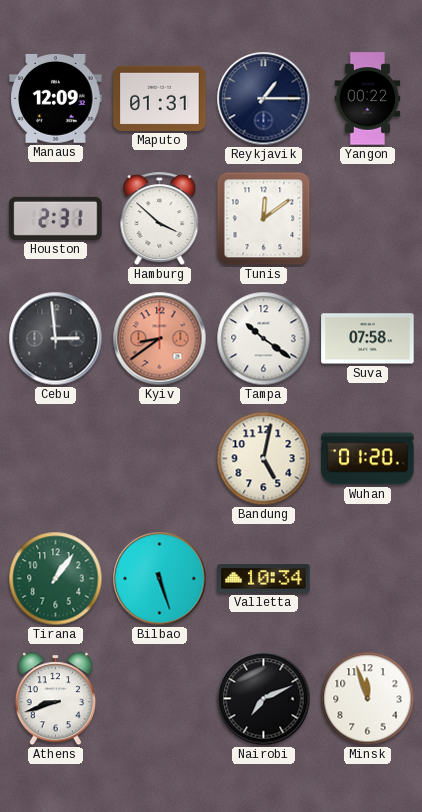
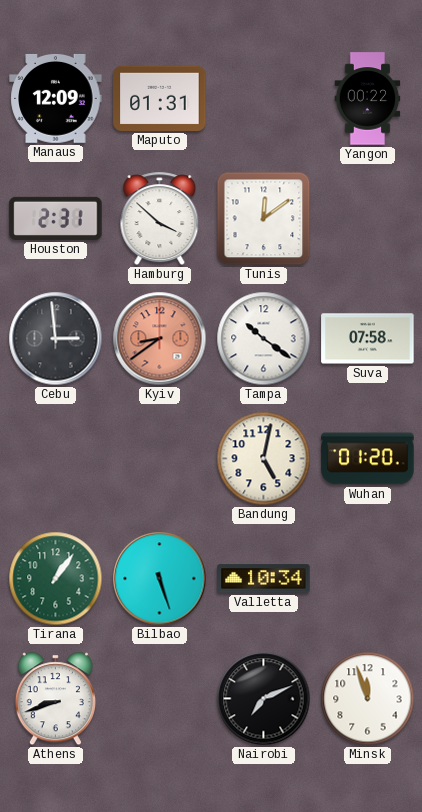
Reykjavik: 1:15 -> none
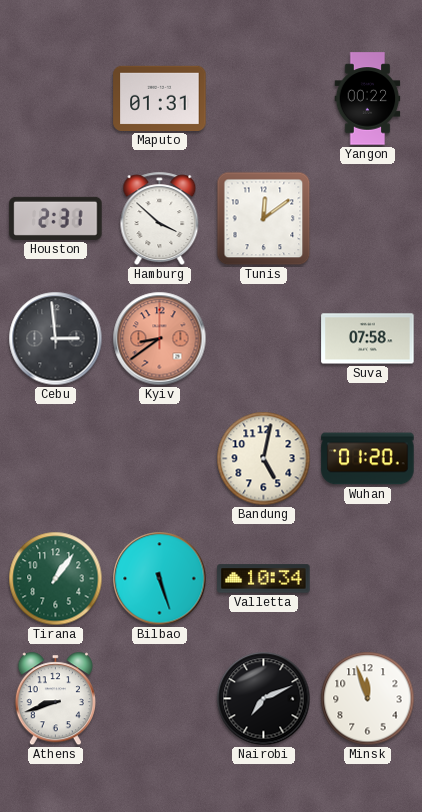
Manaus: 12:09 -> none
Tampa: 10:21 -> none
